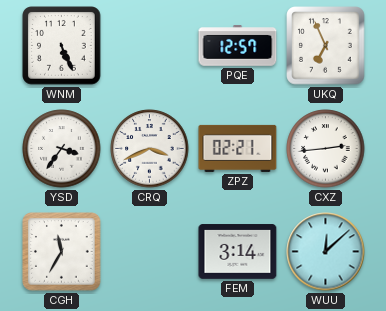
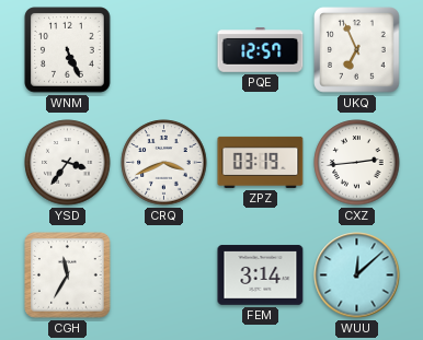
ZPZ: 02:21 -> 03:19
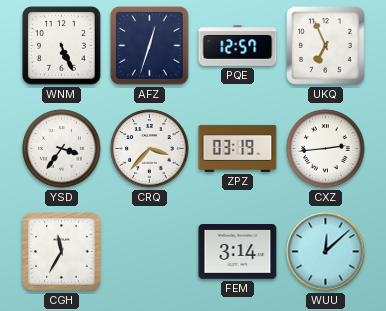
AFZ: none -> 12:33
CRQ: 3:41 -> 3:37
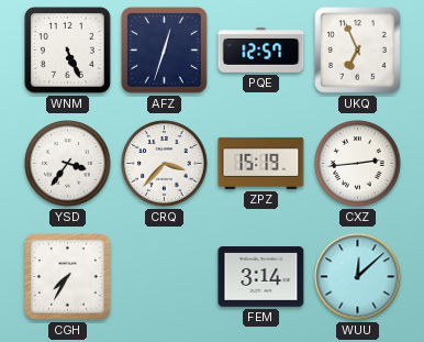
ZPZ: 03:19 -> 15:19
CGH: 11:35 -> 7:35
